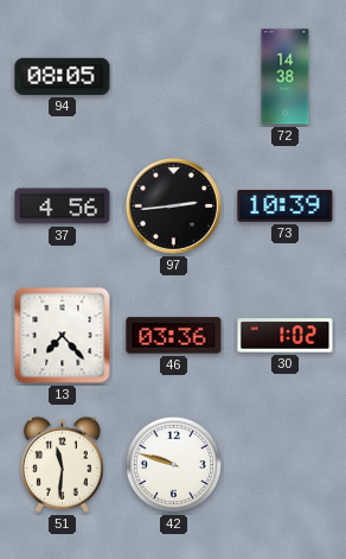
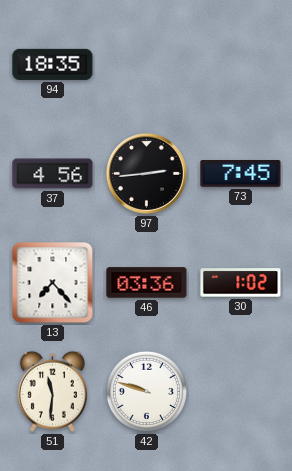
94: 08:05 -> 18:35
72: 14:38 -> none
73: 10:39 -> 7:45
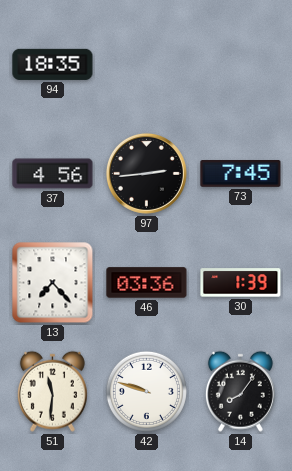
30: 1:02 -> 1:39
14: none -> 8:06
